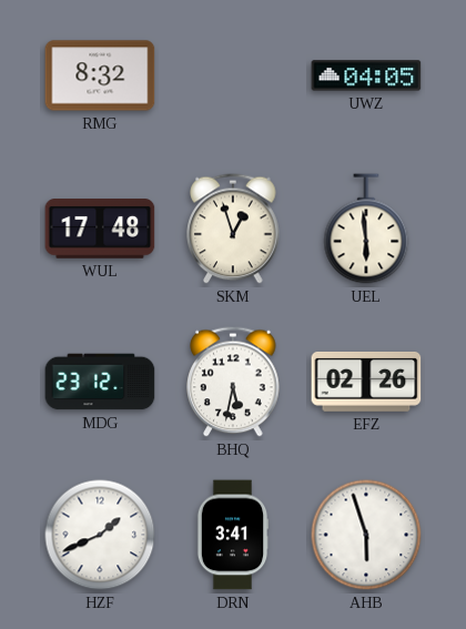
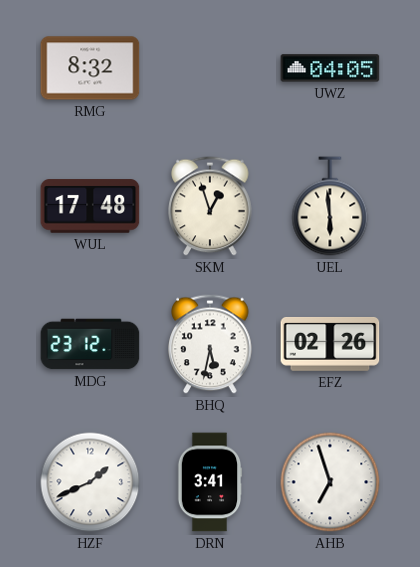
AHB: 5:57 -> 6:57
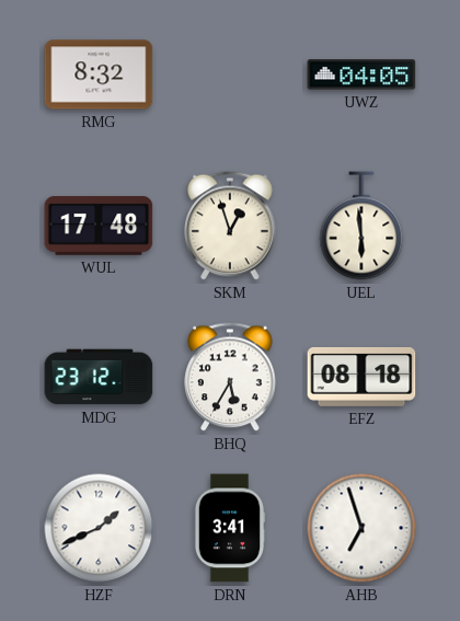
BHQ: 5:32 -> 5:35
EFZ: 02:26 -> 08:18
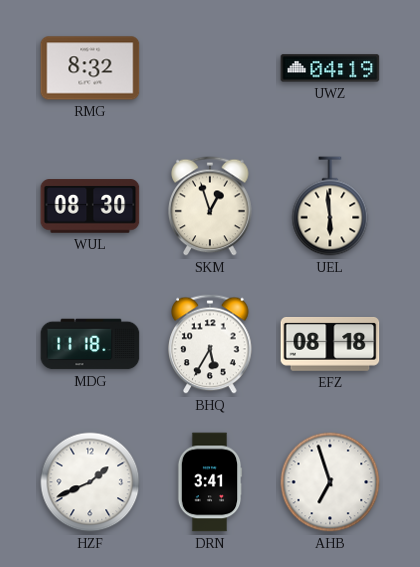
UWZ: 04:05 -> 04:19
WUL: 17:48 -> 08:30
MDG: 23:12 -> 11:18
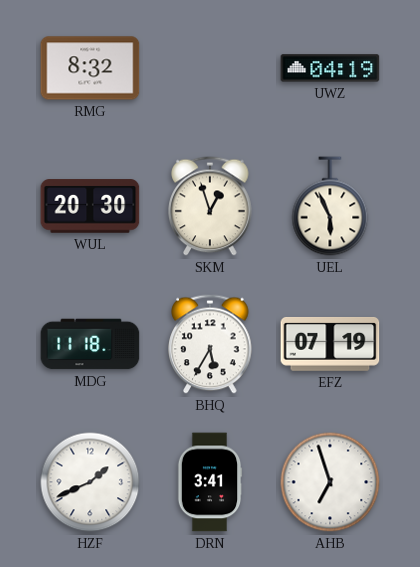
WUL: 08:30 -> 20:30
UEL: 5:59 -> 5:56
EFZ: 08:18 -> 07:19
